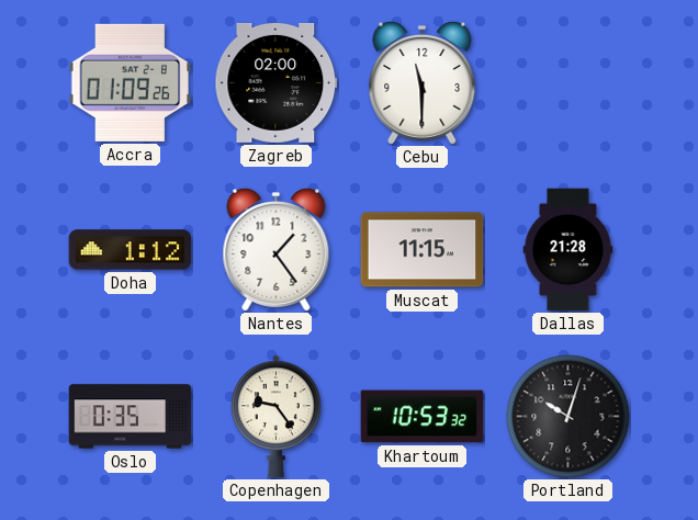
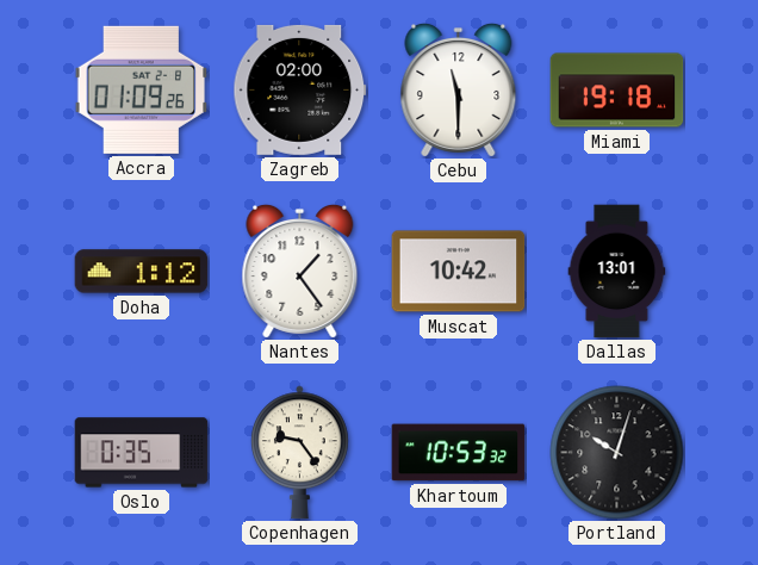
Miami: none -> 19:18
Muscat: 11:15 -> 10:42
Dallas: 21:28 -> 13:01
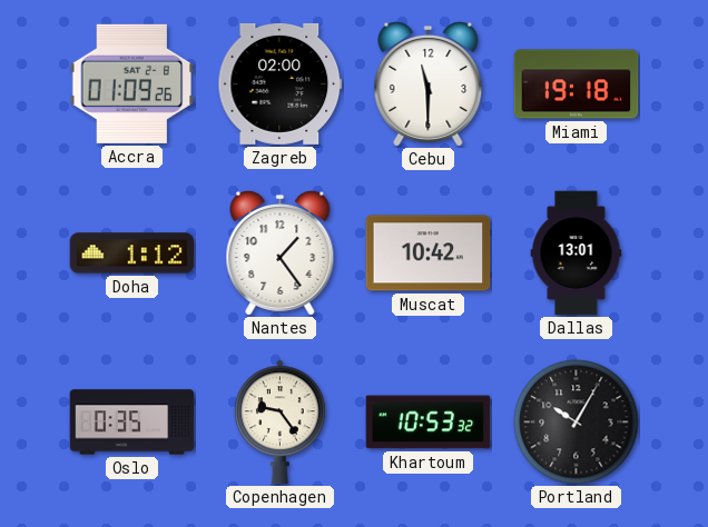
Portland: 10:03 -> 10:05
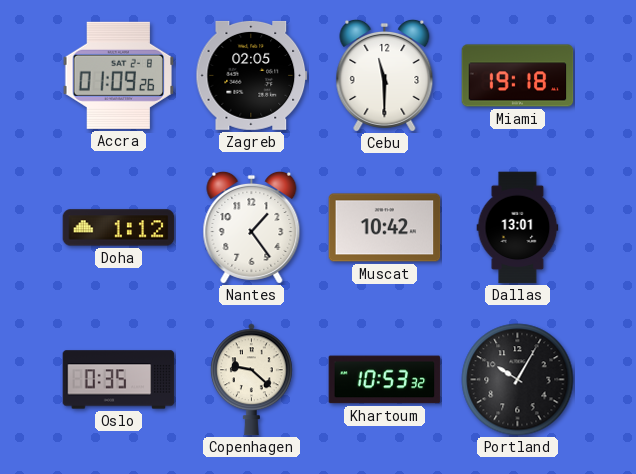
Zagreb: 02:00 -> 02:05
Copenhagen: 9:24 -> 9:22
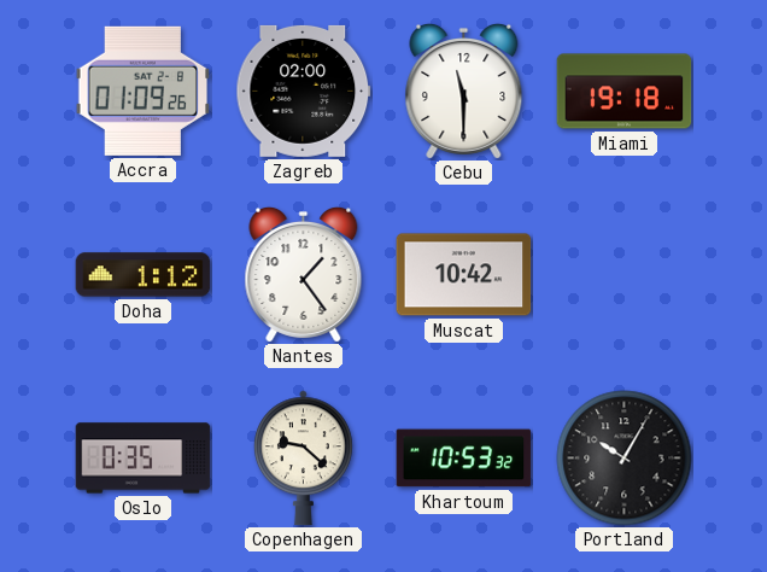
Zagreb: 02:05 -> 02:00
Dallas: 13:01 -> none
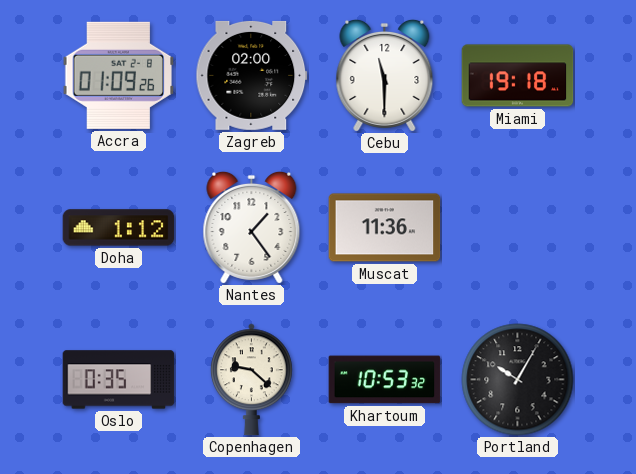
Muscat: 10:42 -> 11:36
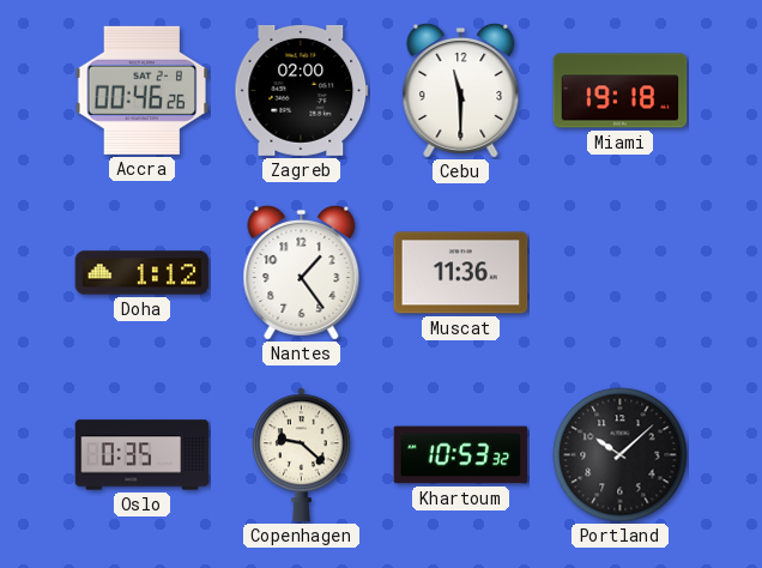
Accra: 01:09 -> 00:46
Portland: 10:05 -> 10:08
